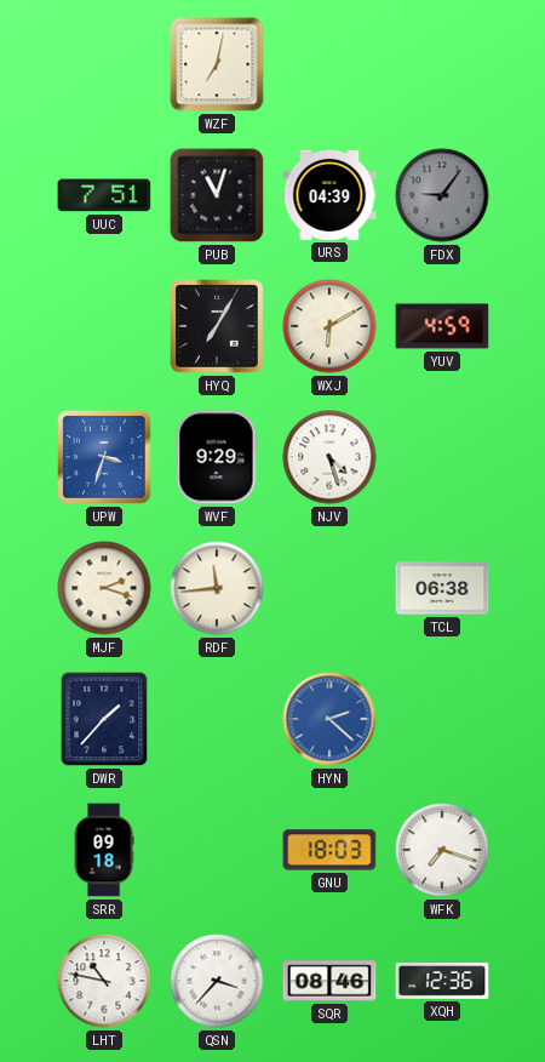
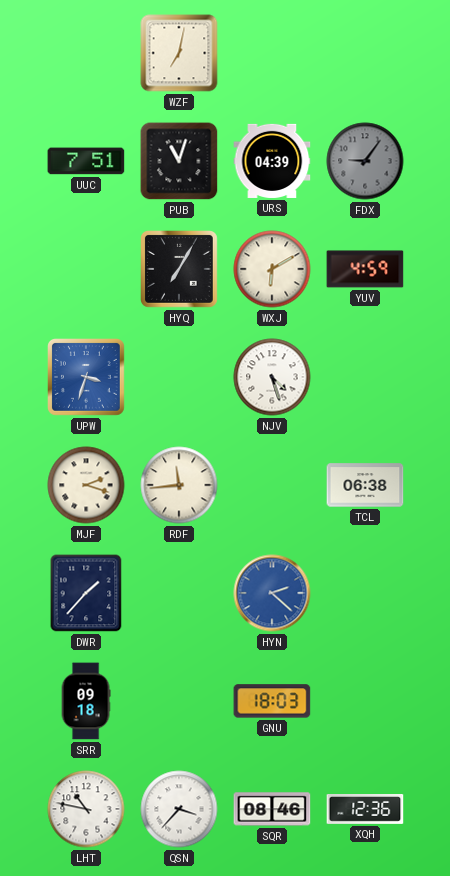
WVF: 9:29 -> none
WFK: 7:18 -> none
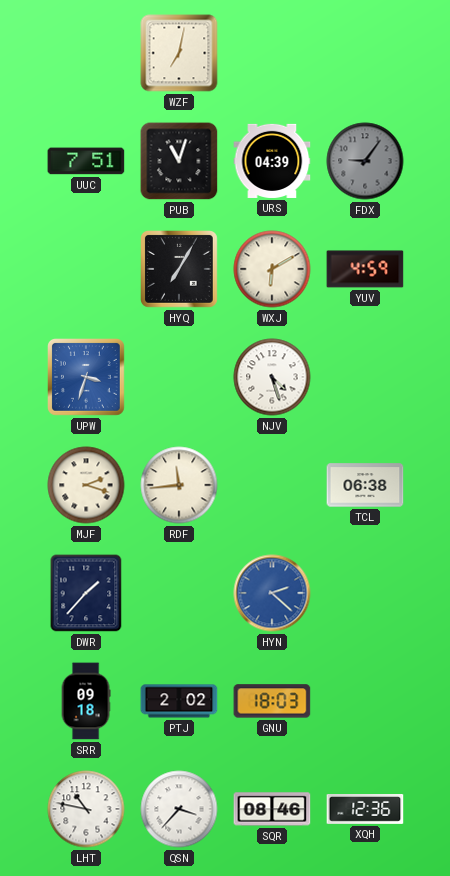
PTJ: none -> 2:02
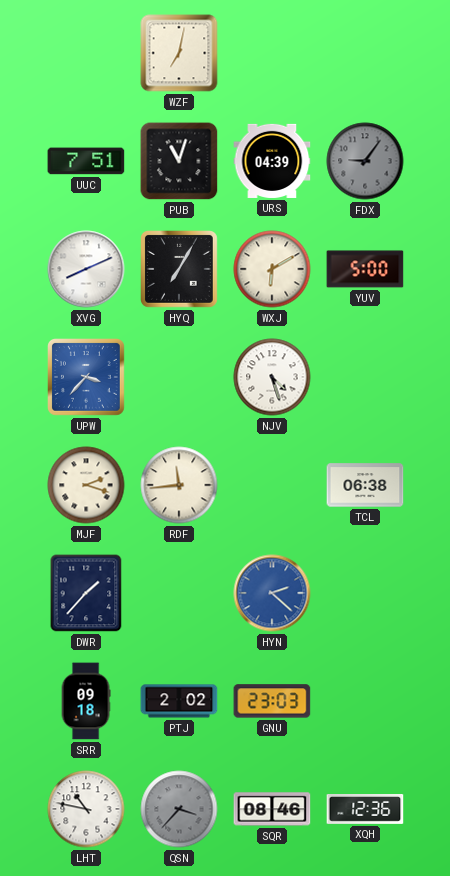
XVG: none -> 8:11
YUV: 4:59 -> 5:00
UPW: 3:33 -> 3:37
GNU: 18:03 -> 23:03
QSN dial: white -> grey
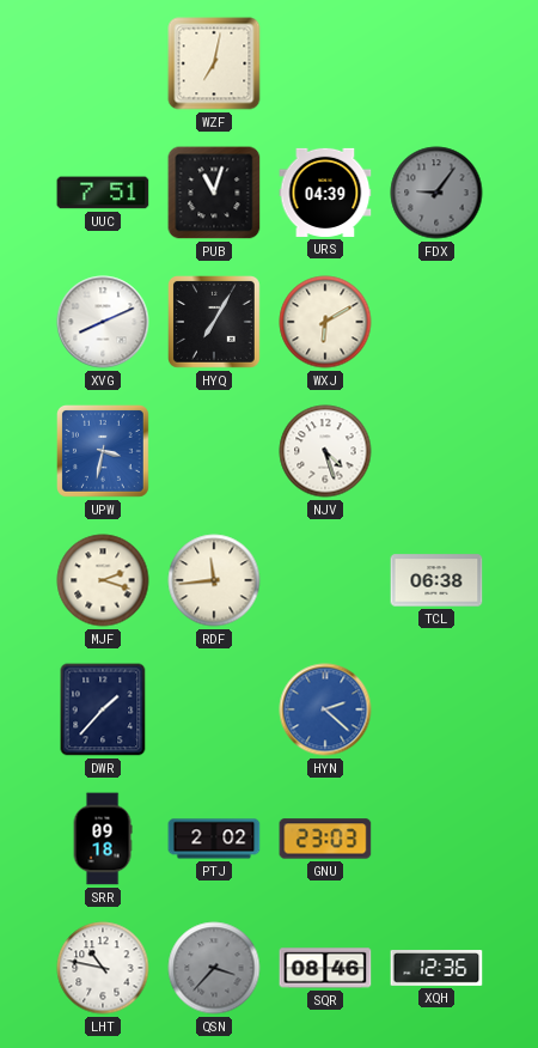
YUV: 5:00 -> none
UPW: 3:37 -> 3:32
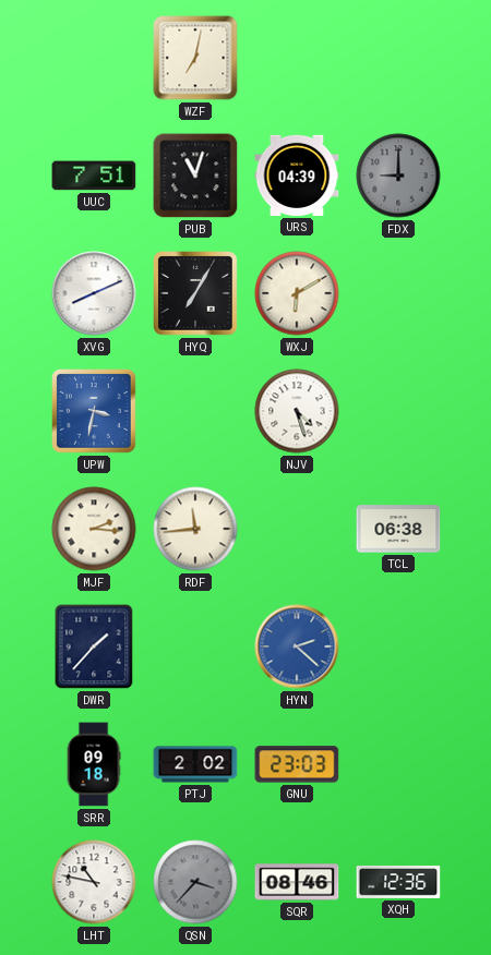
FDX: 9:06 -> 9:00
MJF: 2:18 -> 2:16
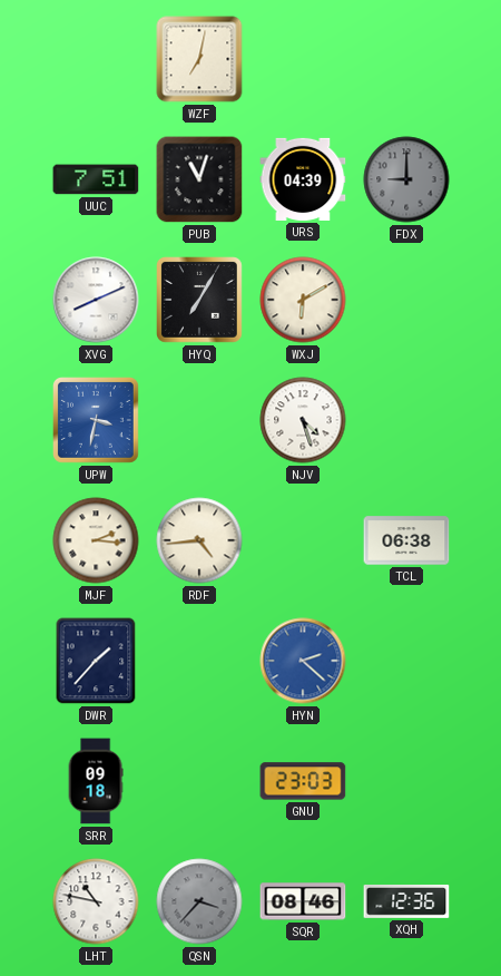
RDF: 11:44 -> 4:44
PTJ: 2:02 -> none
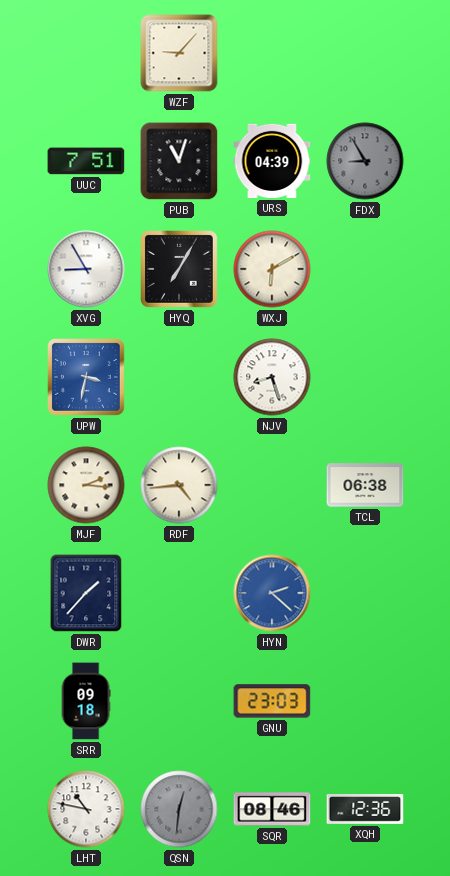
WZF: 7:02 -> 9:07
FDX: 9:00 -> 8:55
XVG: 8:11 -> 8:55
NJV: 4:27 -> 8:27
QSN: 3:37 -> 12:31
